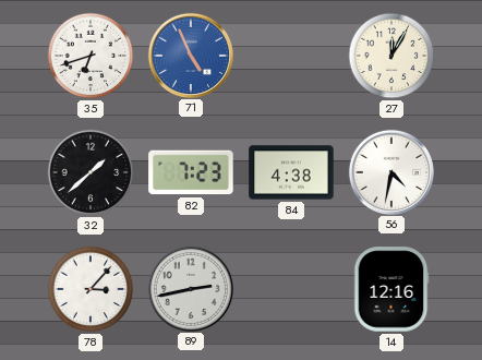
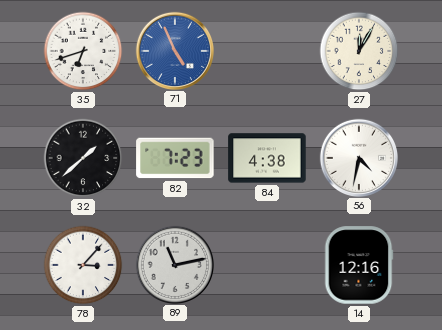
89: 2:43 -> 11:13
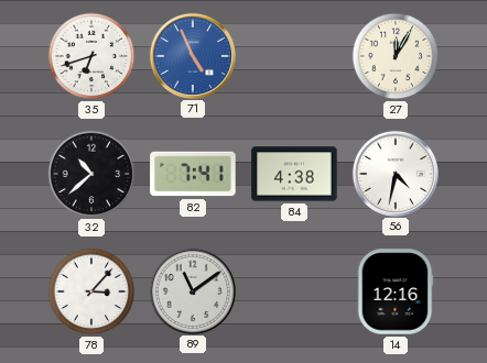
32: 1:38 -> 10:38
82: 7:23 -> 7:41
89: 11:13 -> 11:09
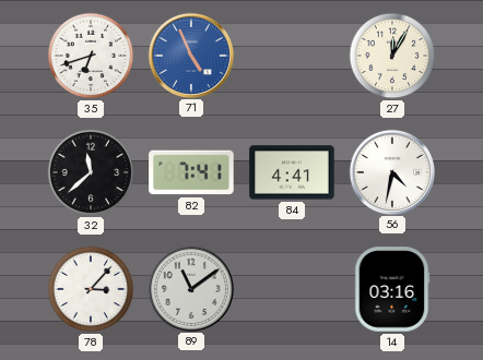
32: 10:38 -> 11:38
84: 4:38 -> 4:41
14: 12:16 -> 03:16
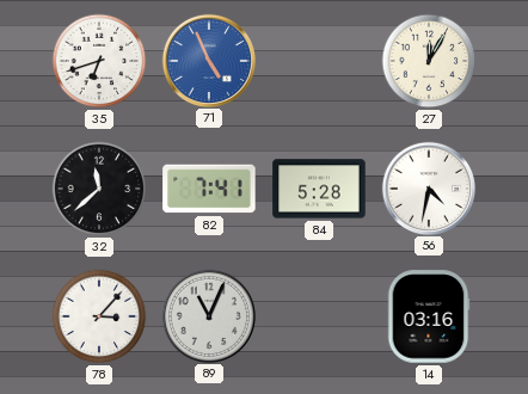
84: 4:41 -> 5:28
89: 11:09 -> 11:04
